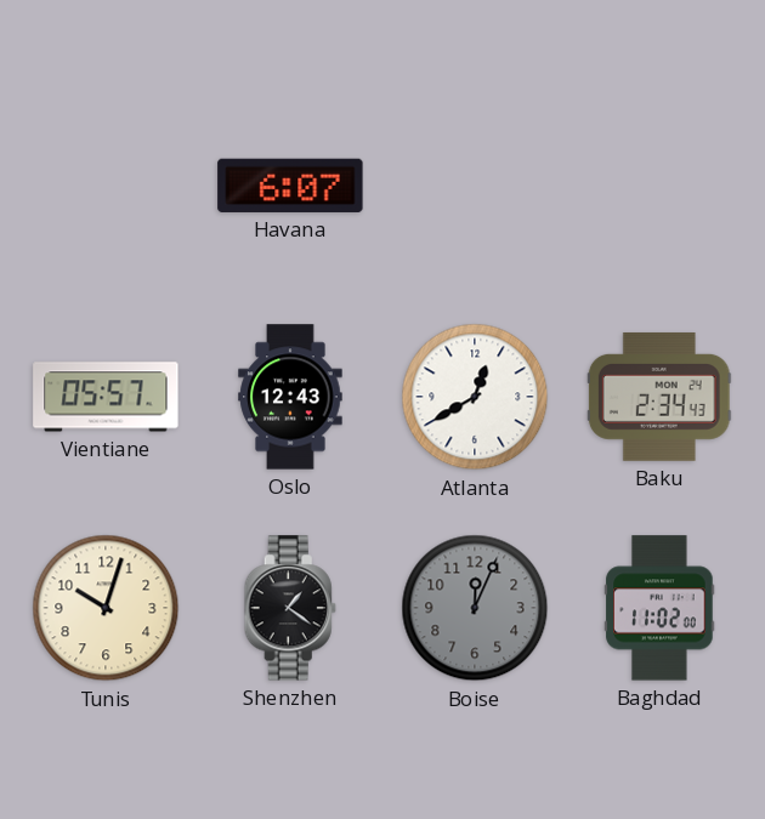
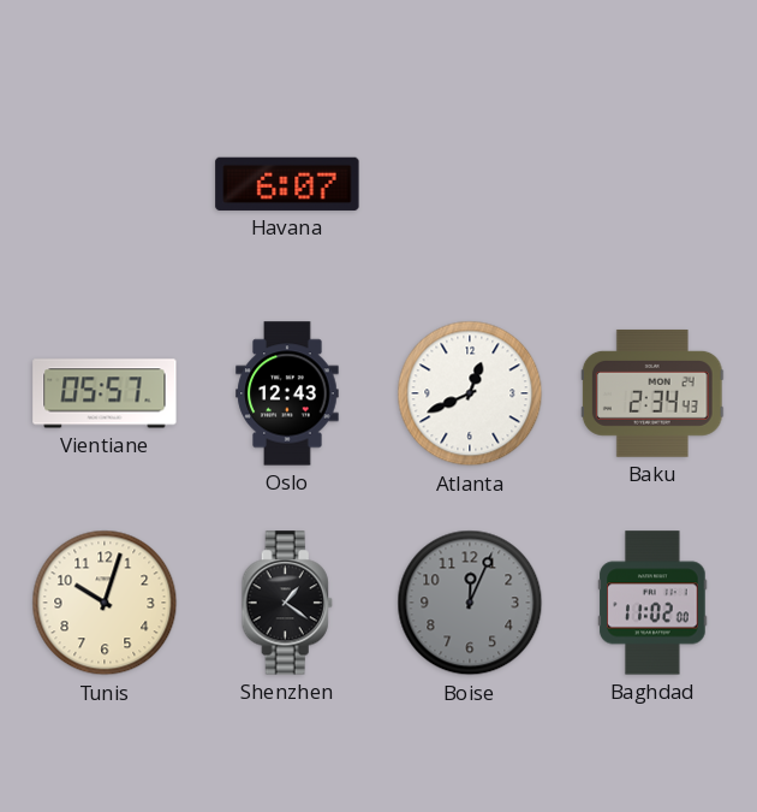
Atlanta: 12:40 -> 12:41
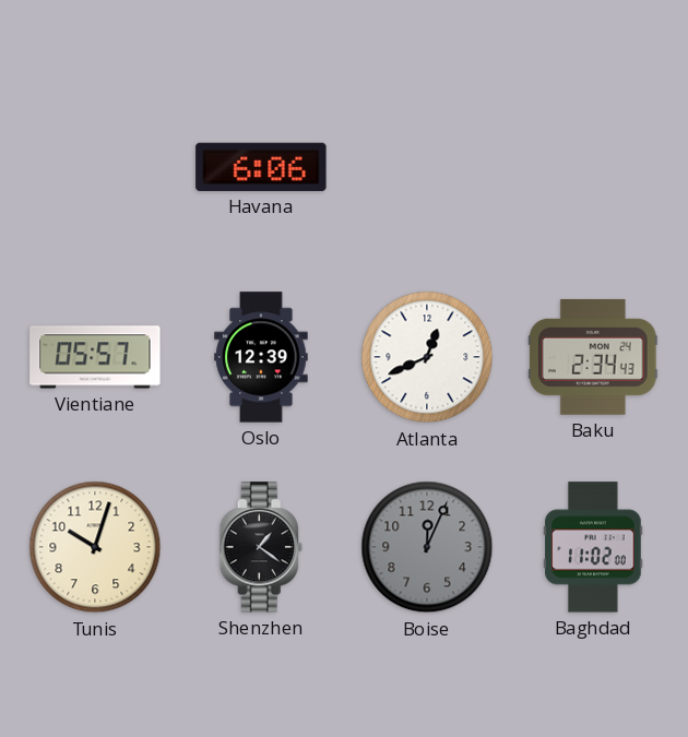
Havana: 6:07 -> 6:06
Oslo: 12:43 -> 12:39
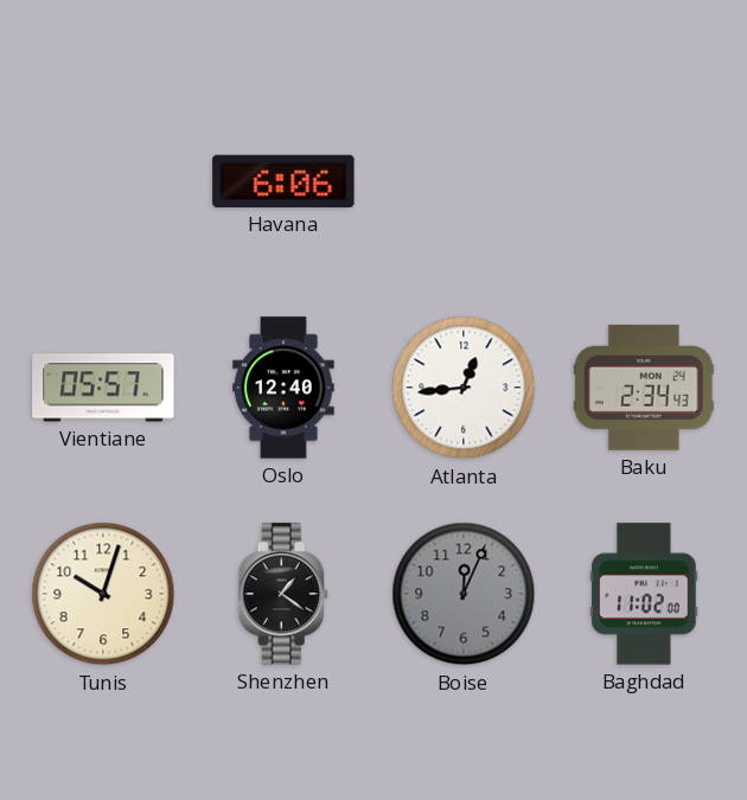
Oslo: 12:39 -> 12:40
Atlanta: 12:41 -> 12:44
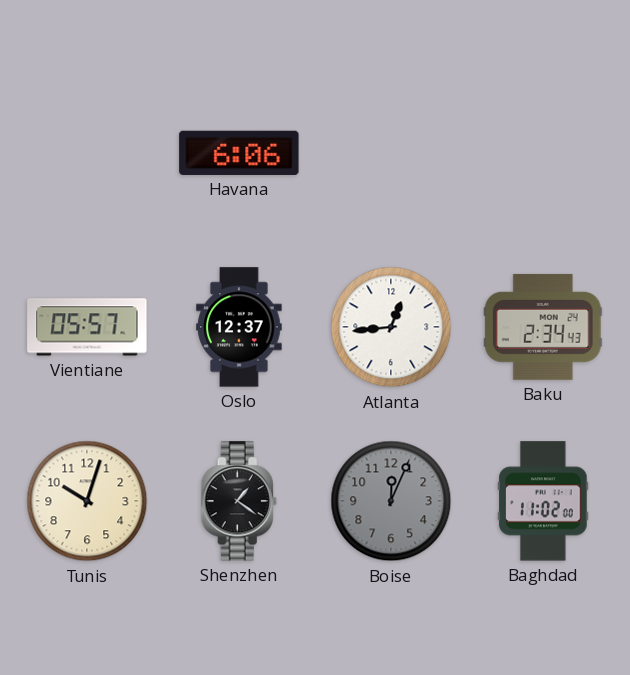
Oslo: 12:40 -> 12:37
